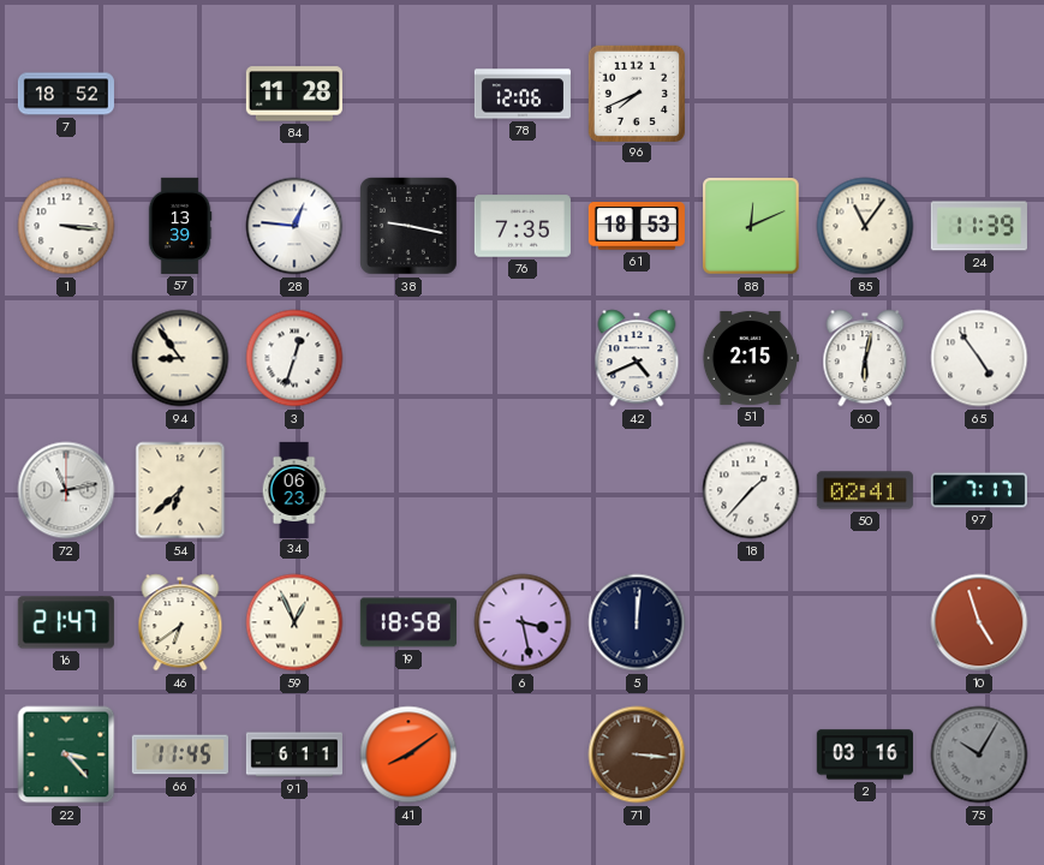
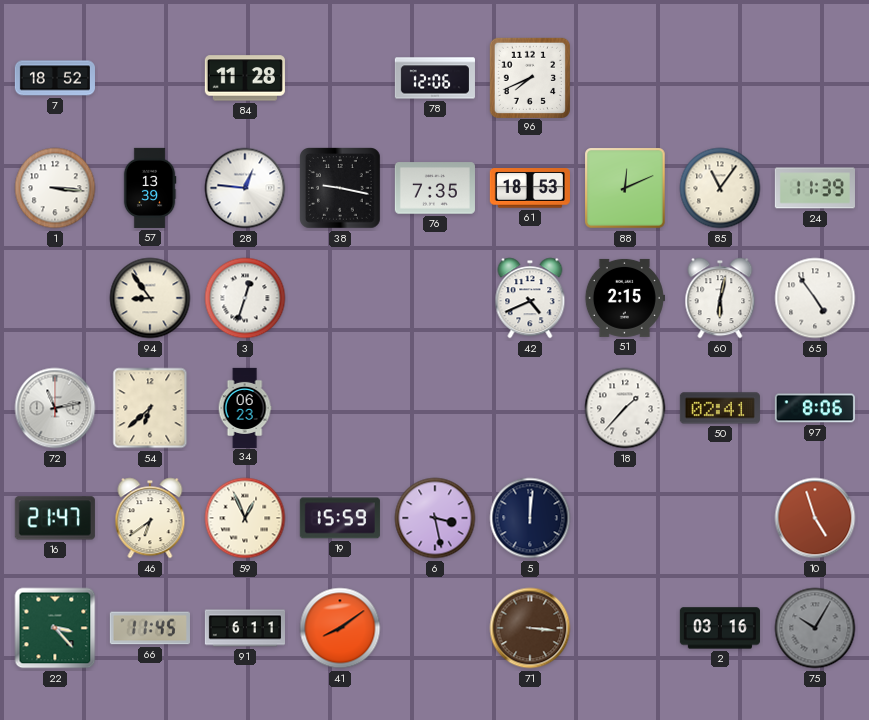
97: 7:17 -> 8:06
19: 18:58 -> 15:59
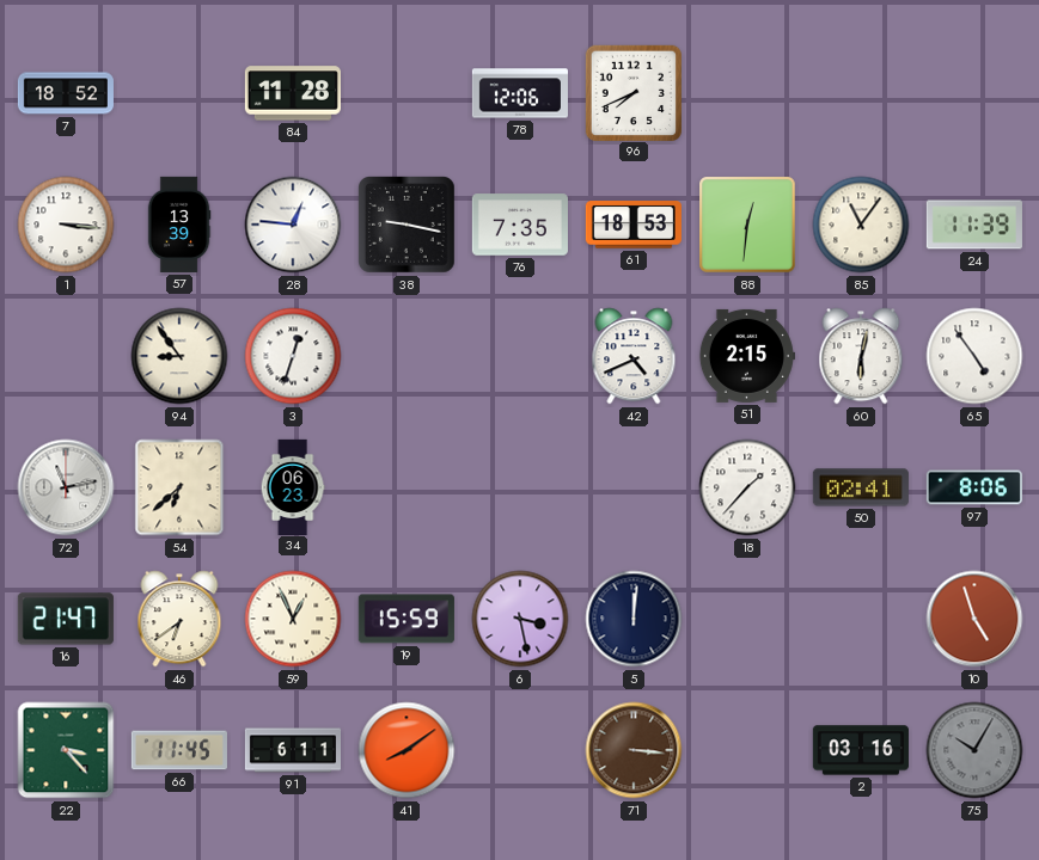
88: 12:11 -> 12:31
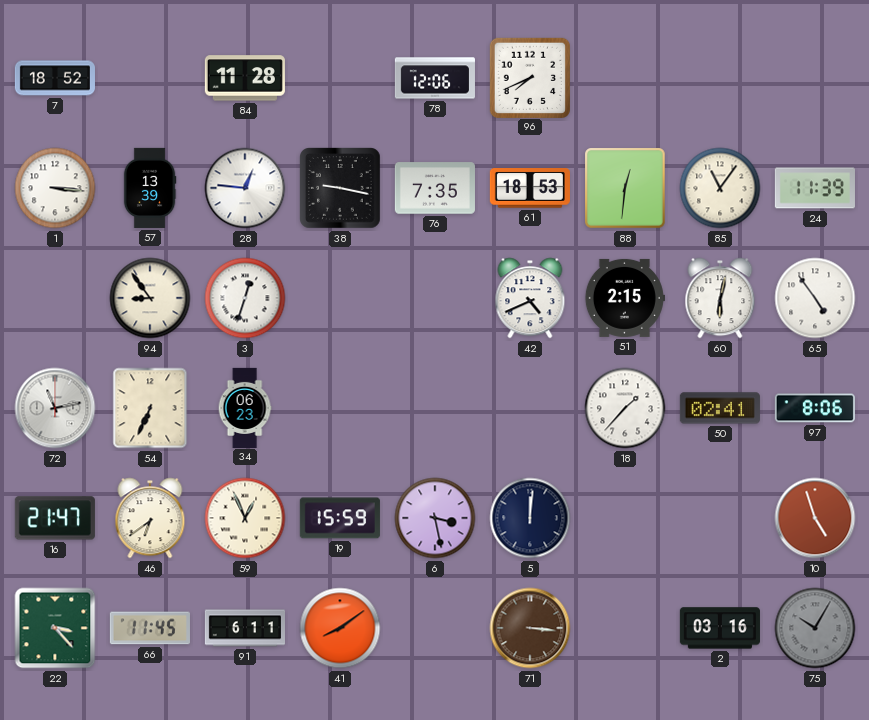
54: 6:38 -> 6:34
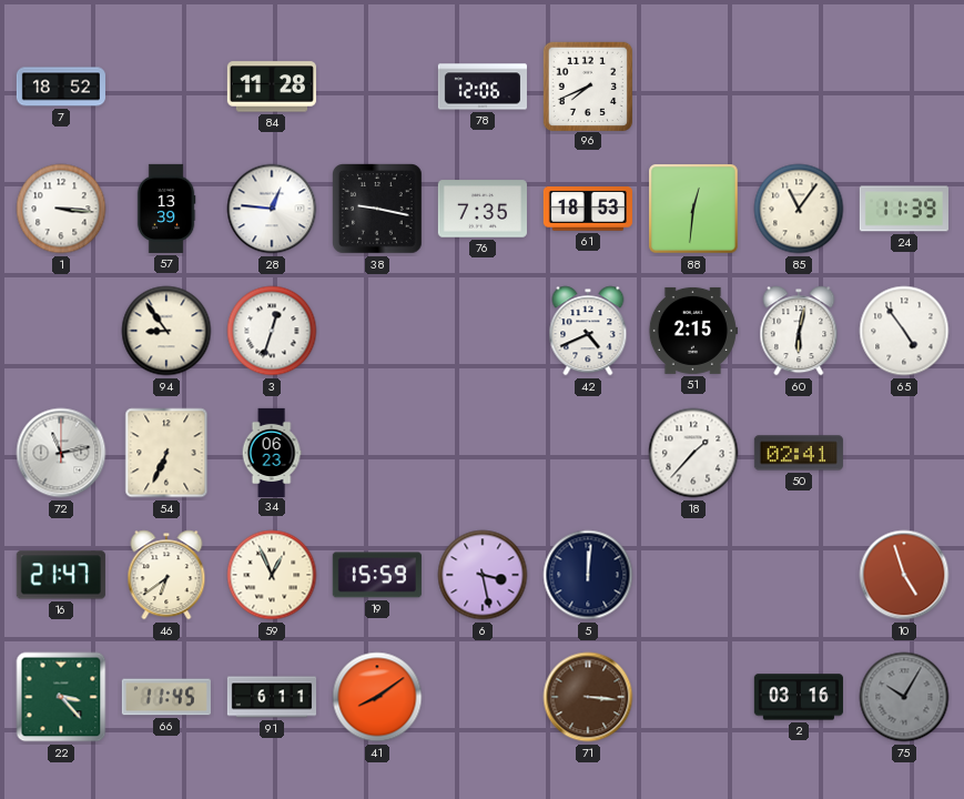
97: 8:06 -> none
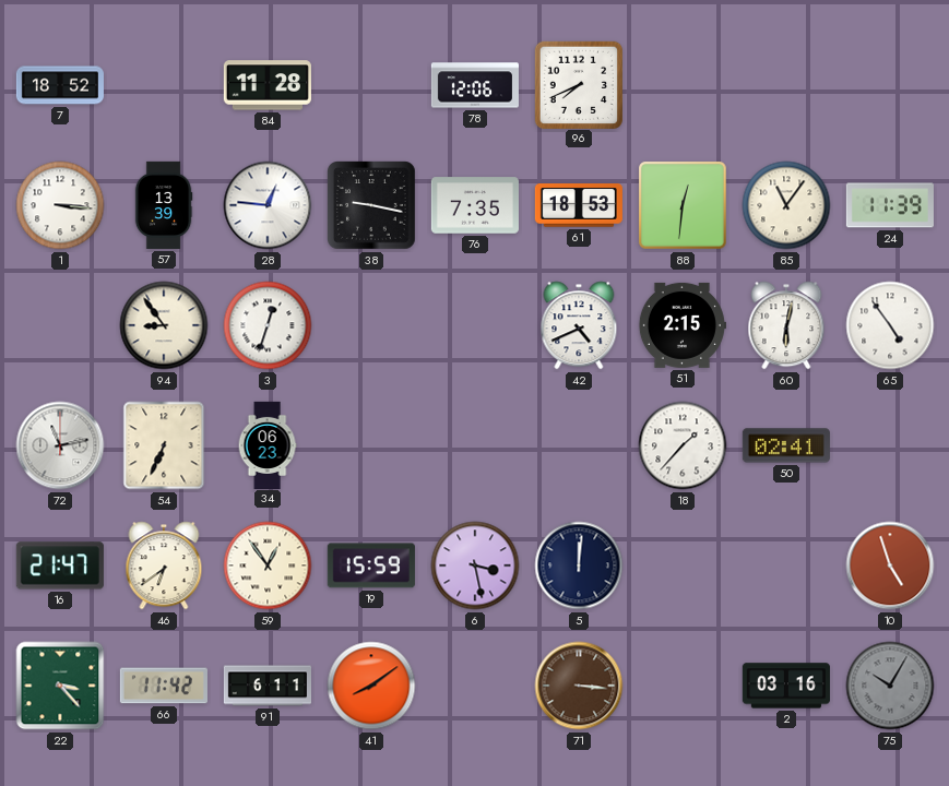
59: 12:56 -> 12:54
66: 11:45 -> 11:42
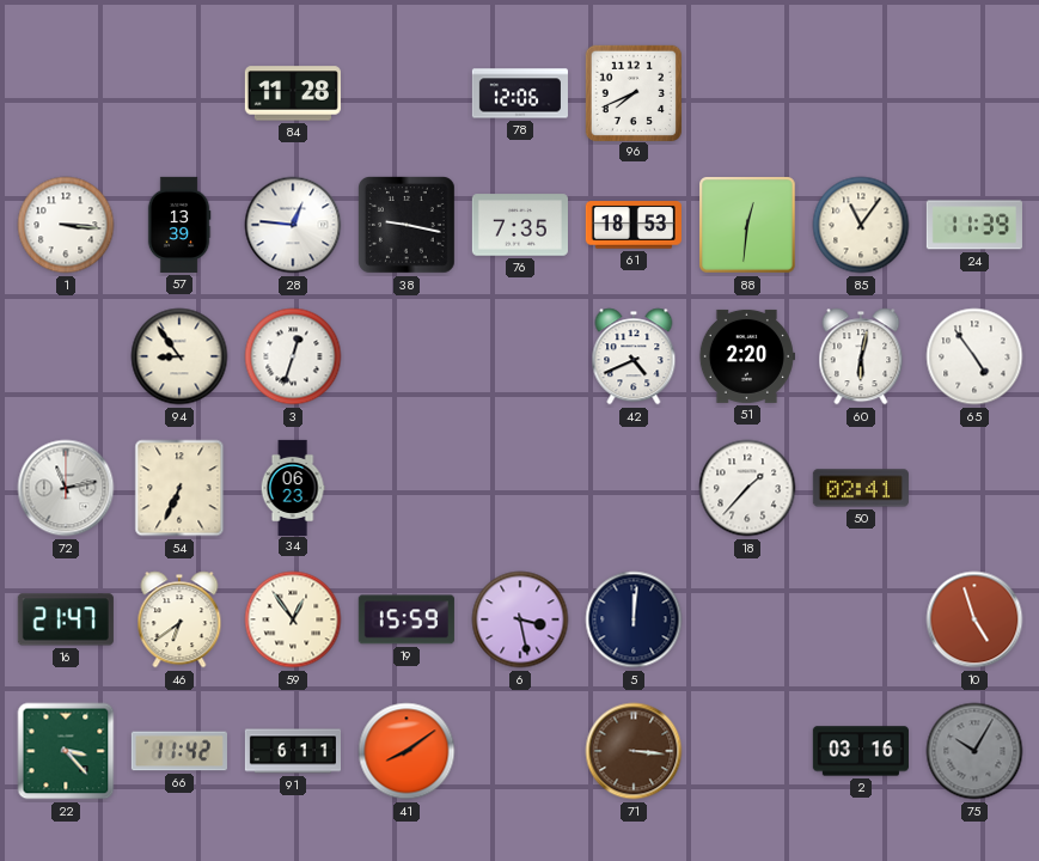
7: 18:52 -> none
51: 2:15 -> 2:20
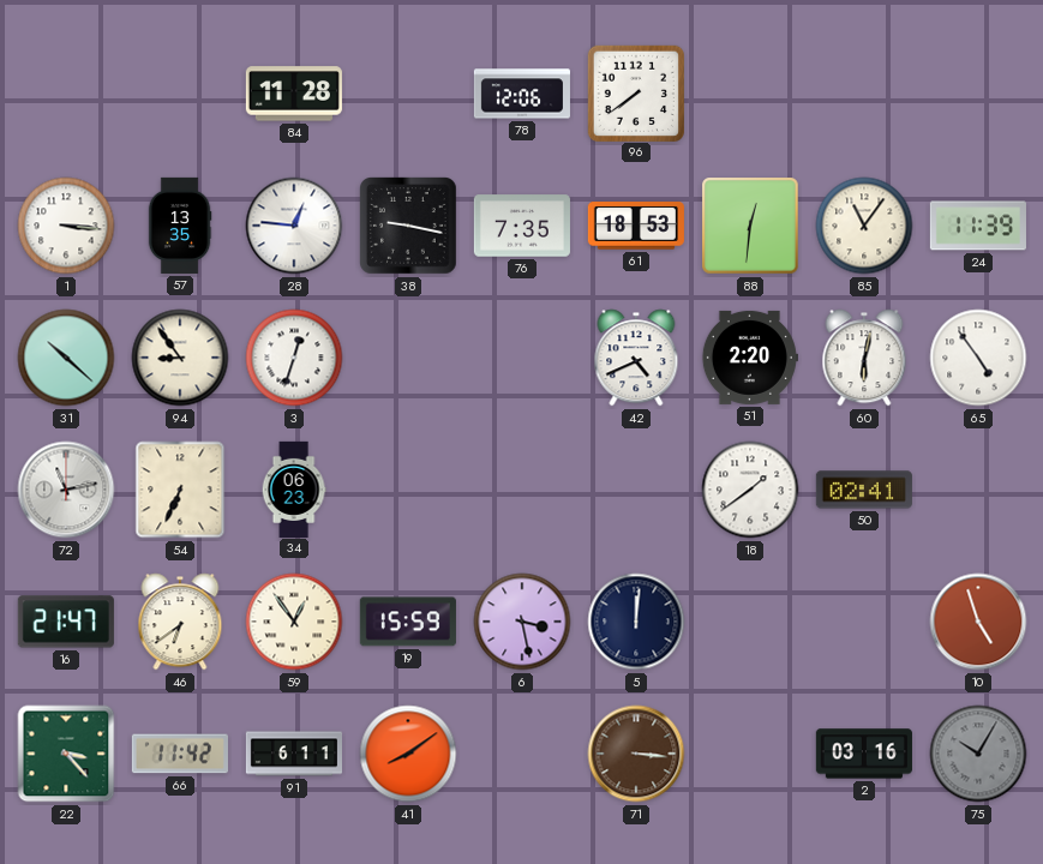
96: 7:41 -> 7:39
57: 13:39 -> 13:35
31: none -> 10:22
18: 1:37 -> 1:39
